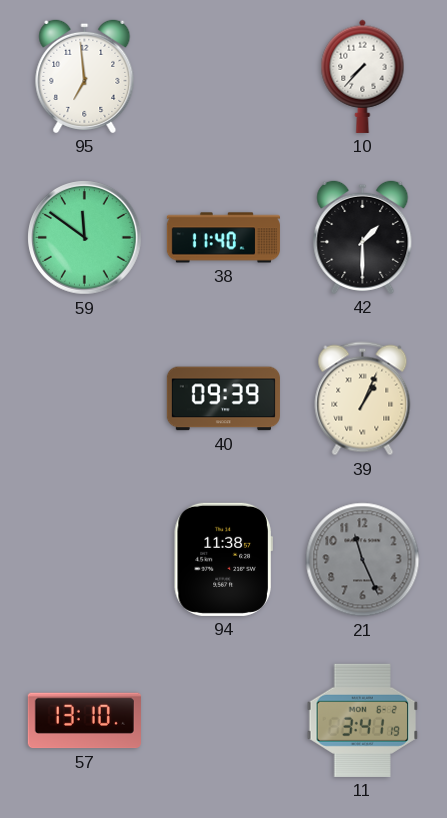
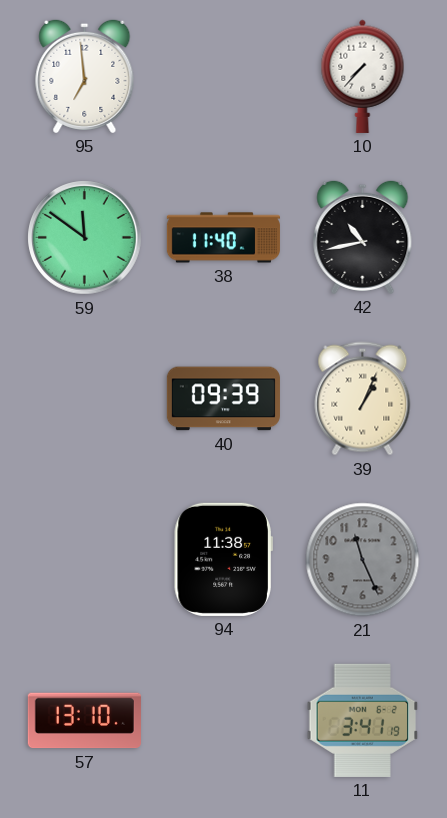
42: 1:30 -> 10:43
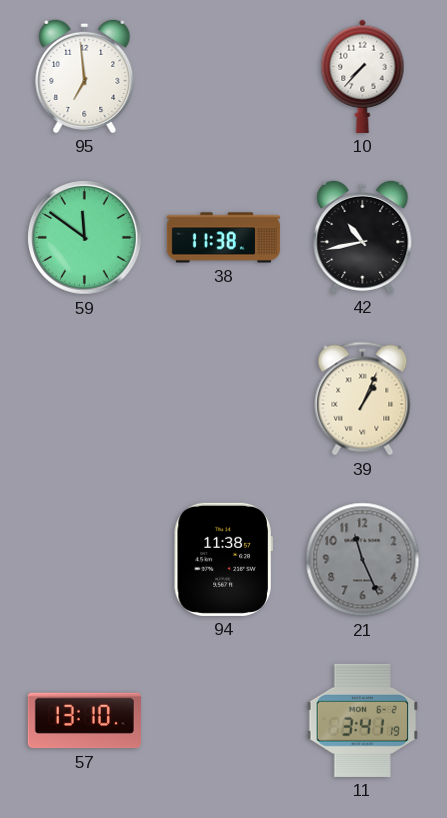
38: 11:40 -> 11:38
40: 09:39 -> none
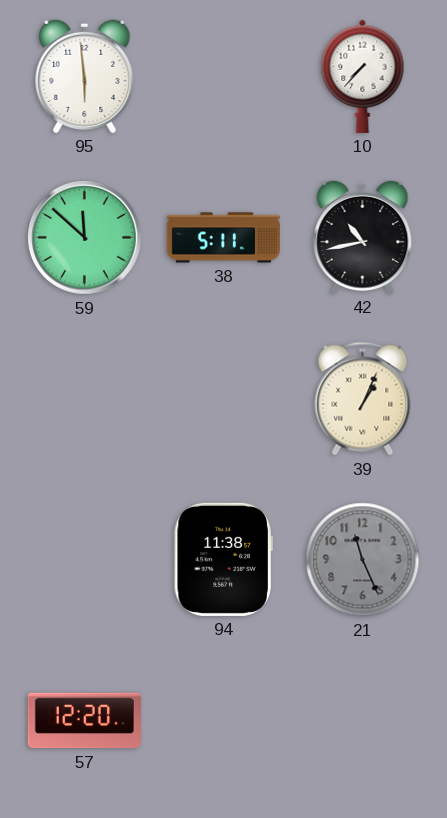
95: 6:59 -> 5:59
59: 11:51 -> 11:52
38: 11:38 -> 5:11
57: 13:10 -> 12:20
11: 3:41 -> none
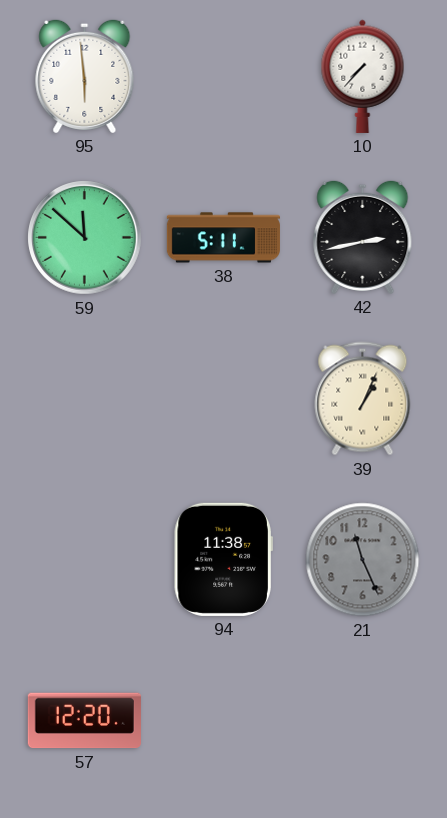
42: 10:43 -> 2:43
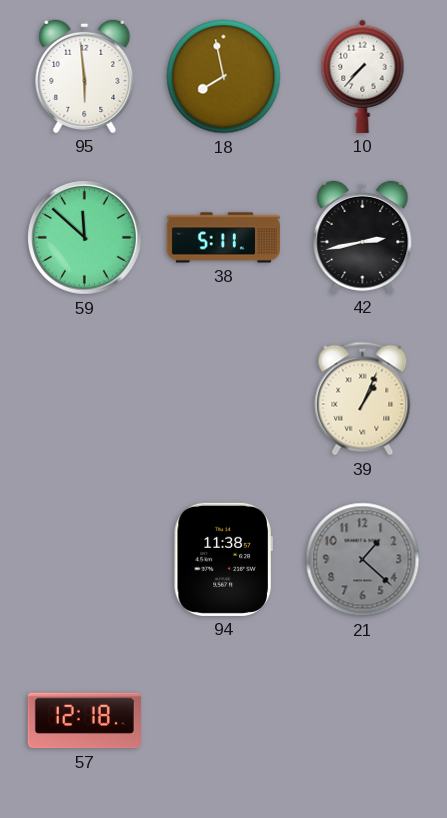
18: none -> 7:58
21: 11:26 -> 1:22
57: 12:20 -> 12:18
